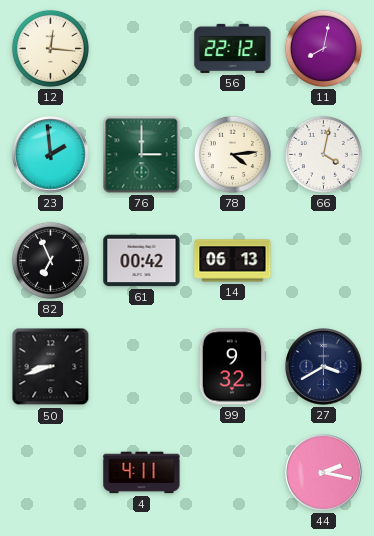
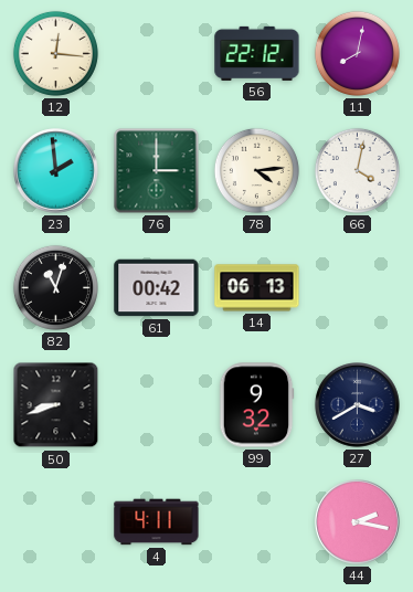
82: 6:56 -> 11:03
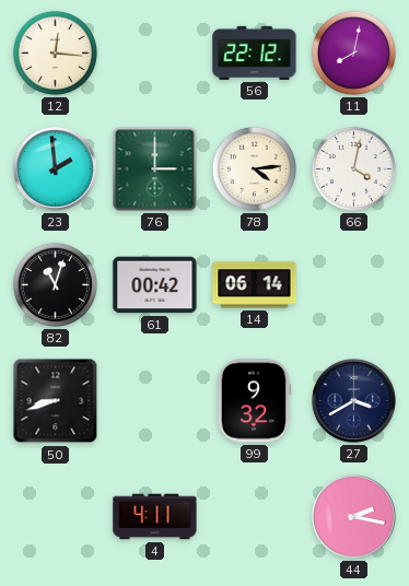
14: 06:13 -> 06:14
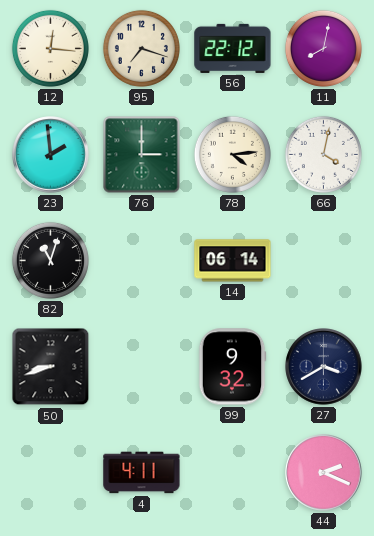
95: none -> 7:18
61: 00:42 -> none
44: 2:17 -> 2:19
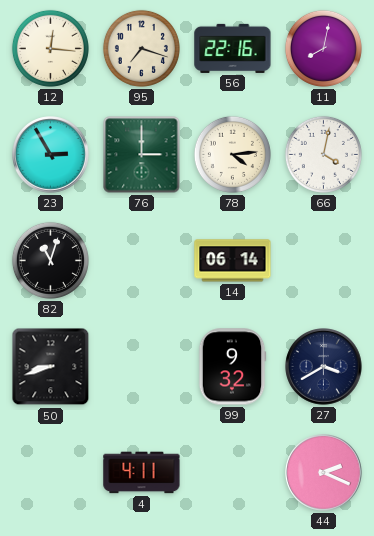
56: 22:12 -> 22:16
23: 1:59 -> 2:55
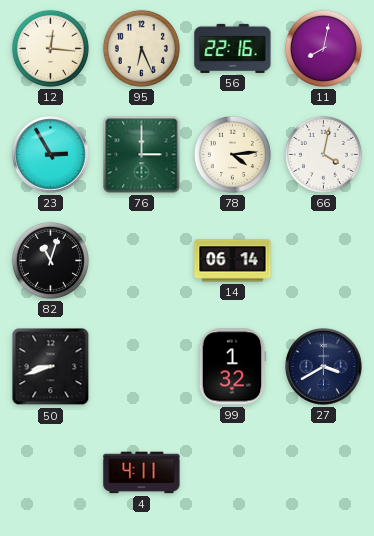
95: 7:18 -> 6:26
99: 9:32 -> 1:32
44: 2:19 -> none
